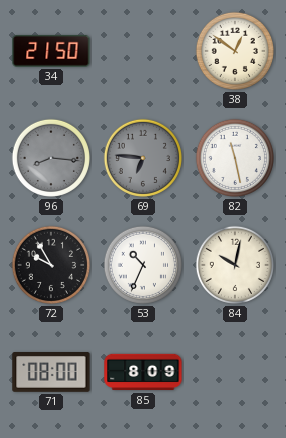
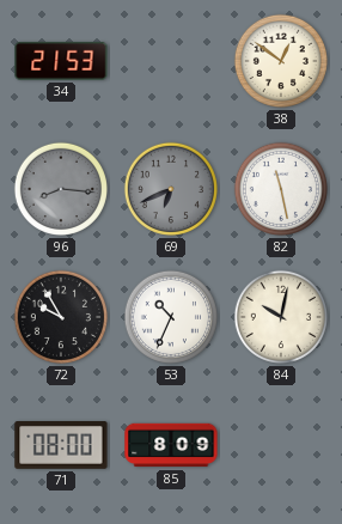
34: 21:50 -> 21:53
69: 6:46 -> 6:41
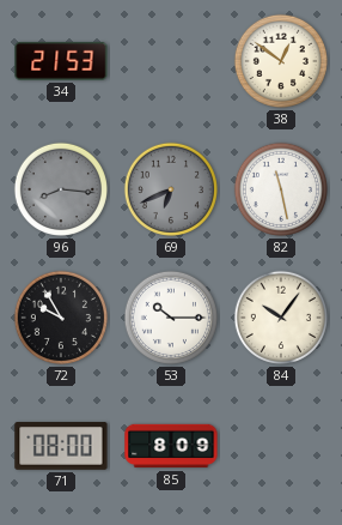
53: 10:34 -> 10:15
84: 10:02 -> 10:06
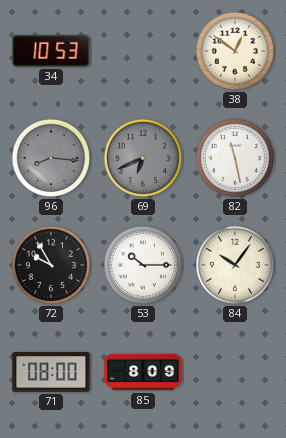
34: 21:53 -> 10:53
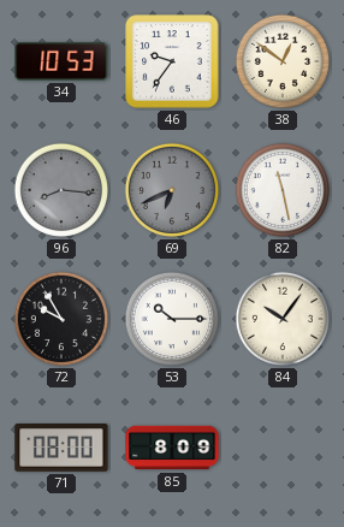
46: none -> 9:36
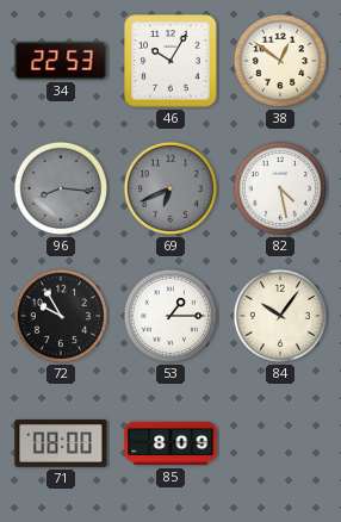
34: 10:53 -> 22:53
46: 9:36 -> 10:05
82: 11:28 -> 4:28
53: 10:15 -> 1:15
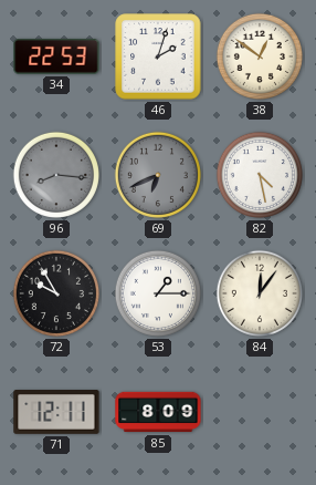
46: 10:05 -> 2:03
84: 10:06 -> 12:06
71: 08:00 -> 12:11
